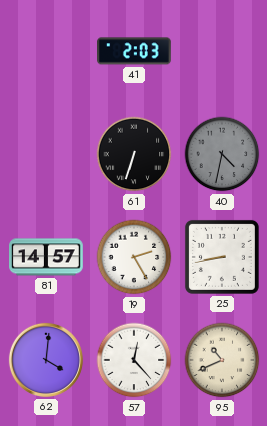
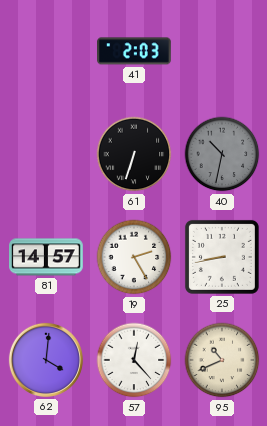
40: 4:32 -> 10:32
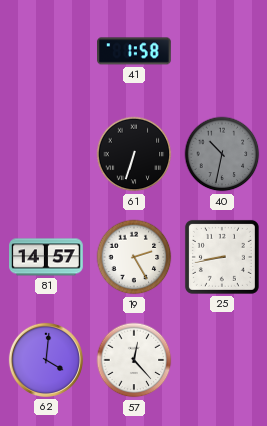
41: 2:03 -> 1:58
95: 10:41 -> none
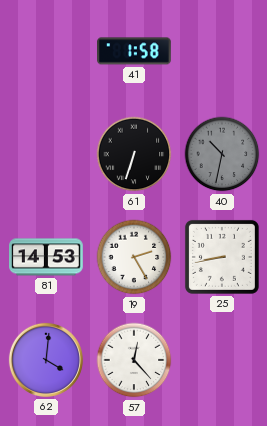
81: 14:57 -> 14:53
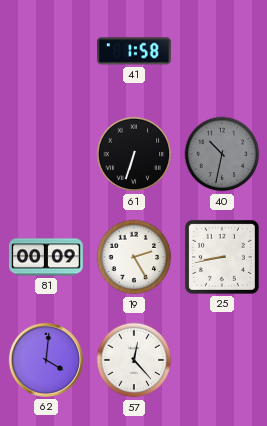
81: 14:53 -> 00:09
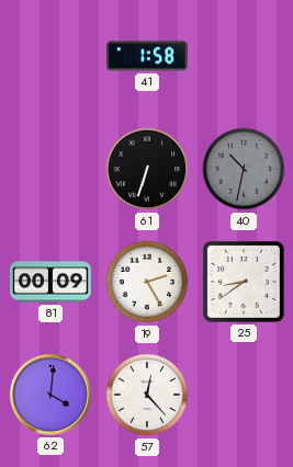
25: 8:43 -> 8:39
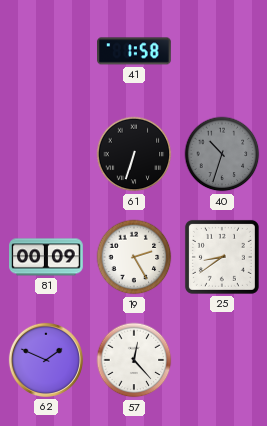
40: 10:32 -> 10:33
62: 4:01 -> 1:49
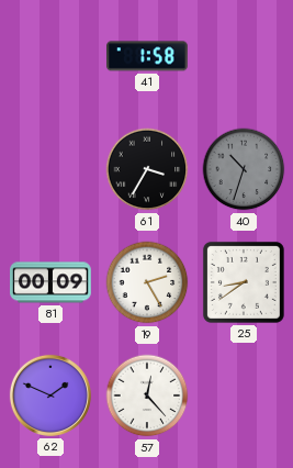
61: 6:33 -> 3:35
